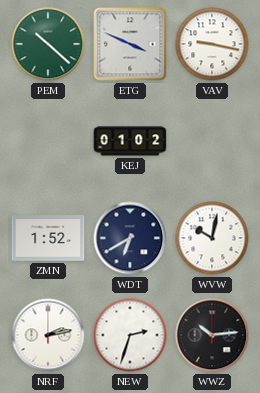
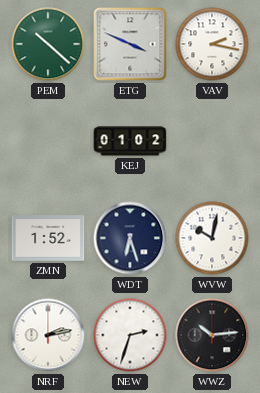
VAV: 9:17 -> 2:17
WDT: 6:40 -> 6:27
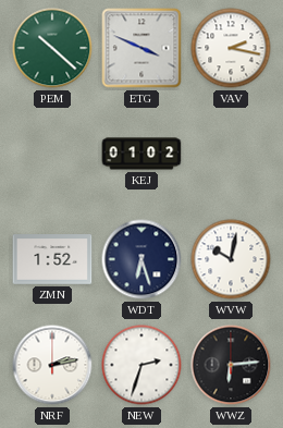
WWZ: 10:14 -> 6:14
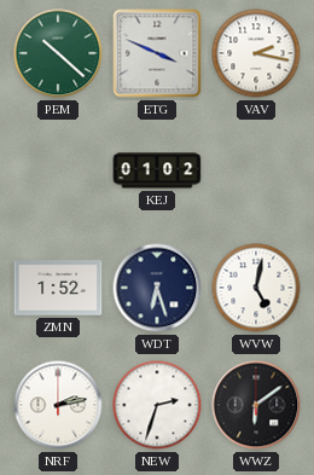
WVW: 10:02 -> 5:02
WWZ: 6:14 -> 6:09
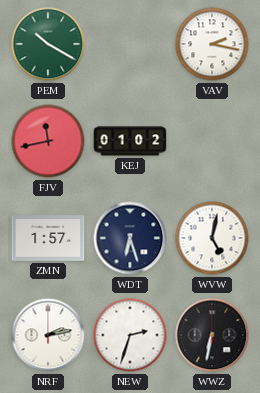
PEM: 10:22 -> 10:20
ETG: 3:49 -> none
FJV: none -> 11:43
ZMN: 1:52 -> 1:57
WWZ: 6:09 -> 6:32
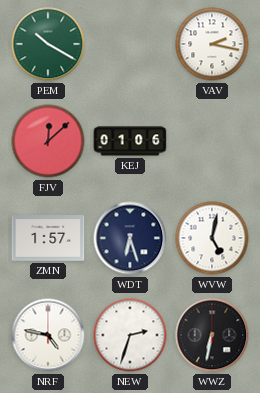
FJV: 11:43 -> 12:08
KEJ: 01:02 -> 01:06
NRF: 2:13 -> 4:47
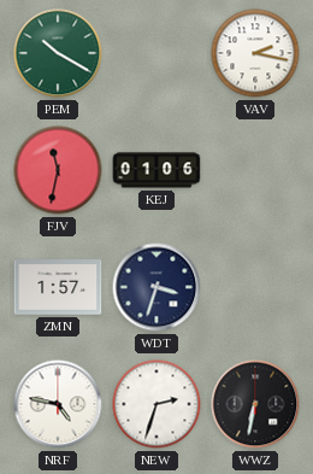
FJV: 12:08 -> 11:32
WDT: 6:27 -> 3:33
WVW: 5:02 -> none
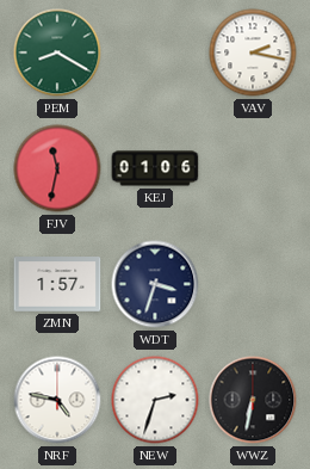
PEM: 10:20 -> 8:20
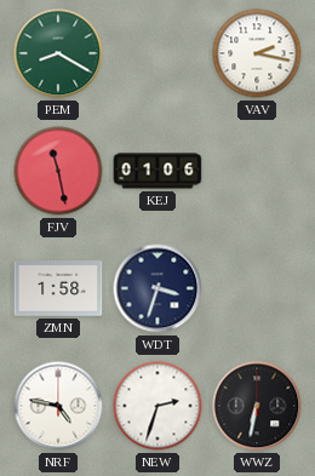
FJV: 11:32 -> 11:28
ZMN: 1:57 -> 1:58
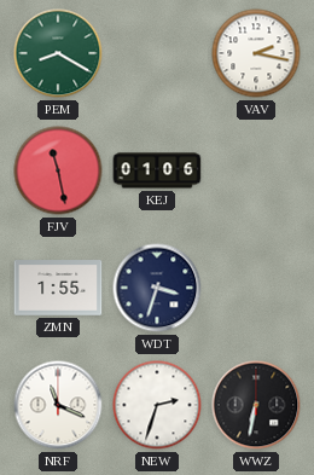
ZMN: 1:58 -> 1:55
NRF: 4:47 -> 11:19
